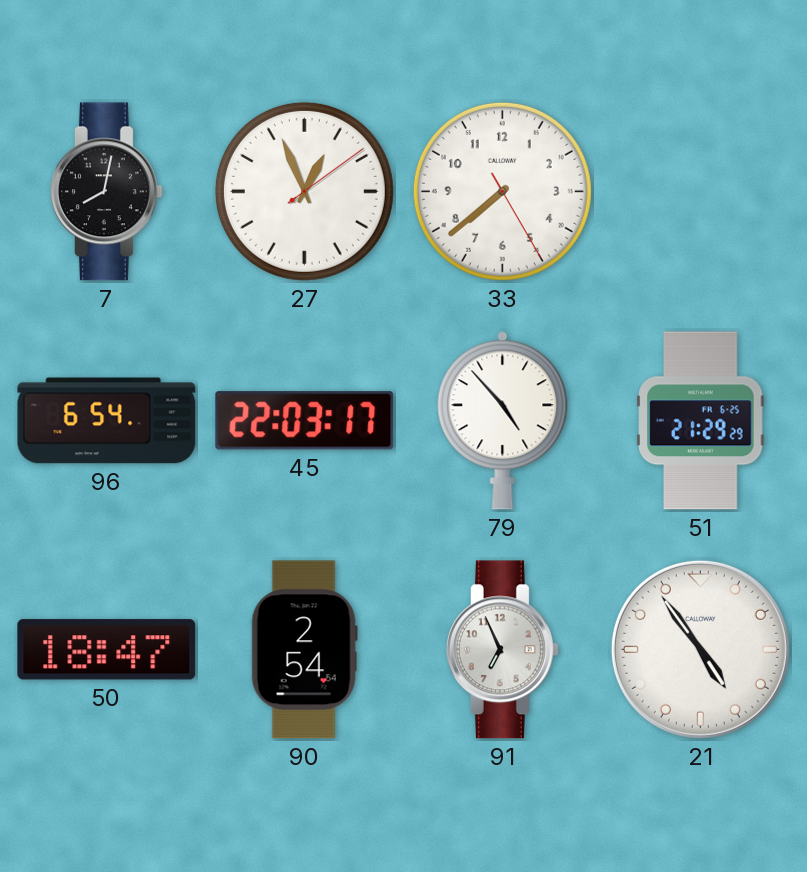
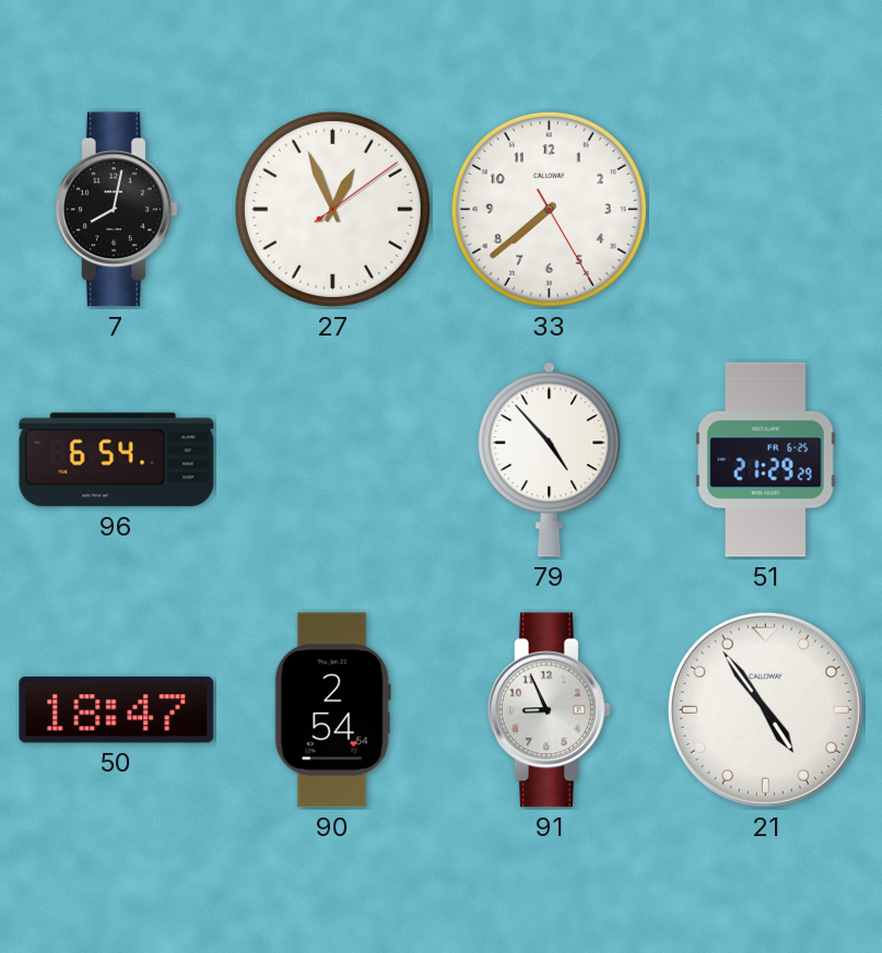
45: 22:03 -> none
91: 6:56 -> 8:56
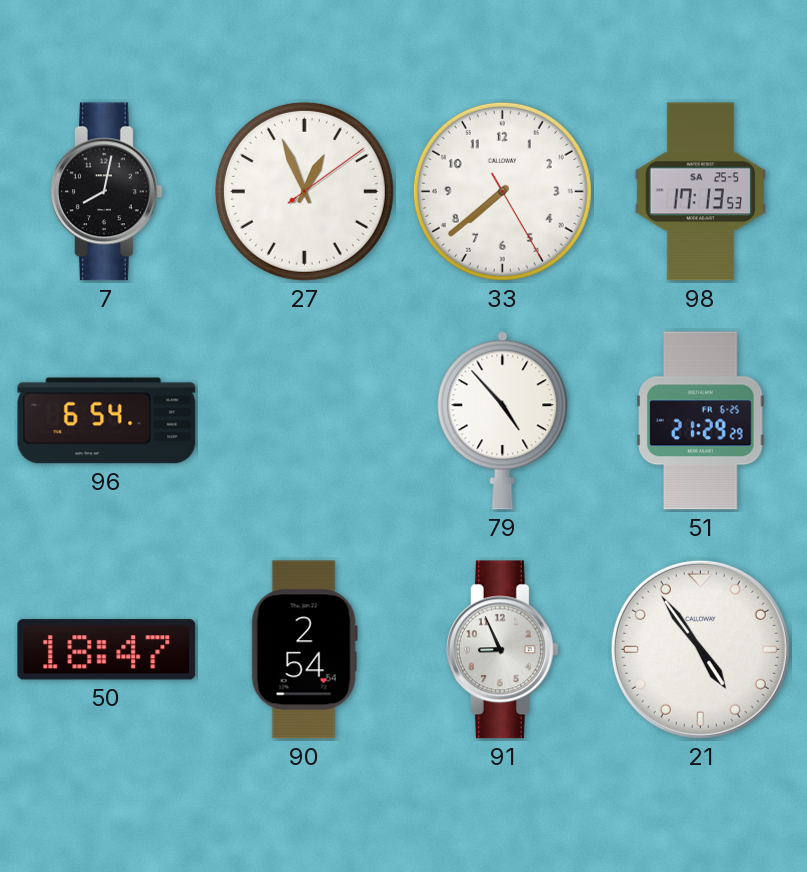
98: none -> 17:13
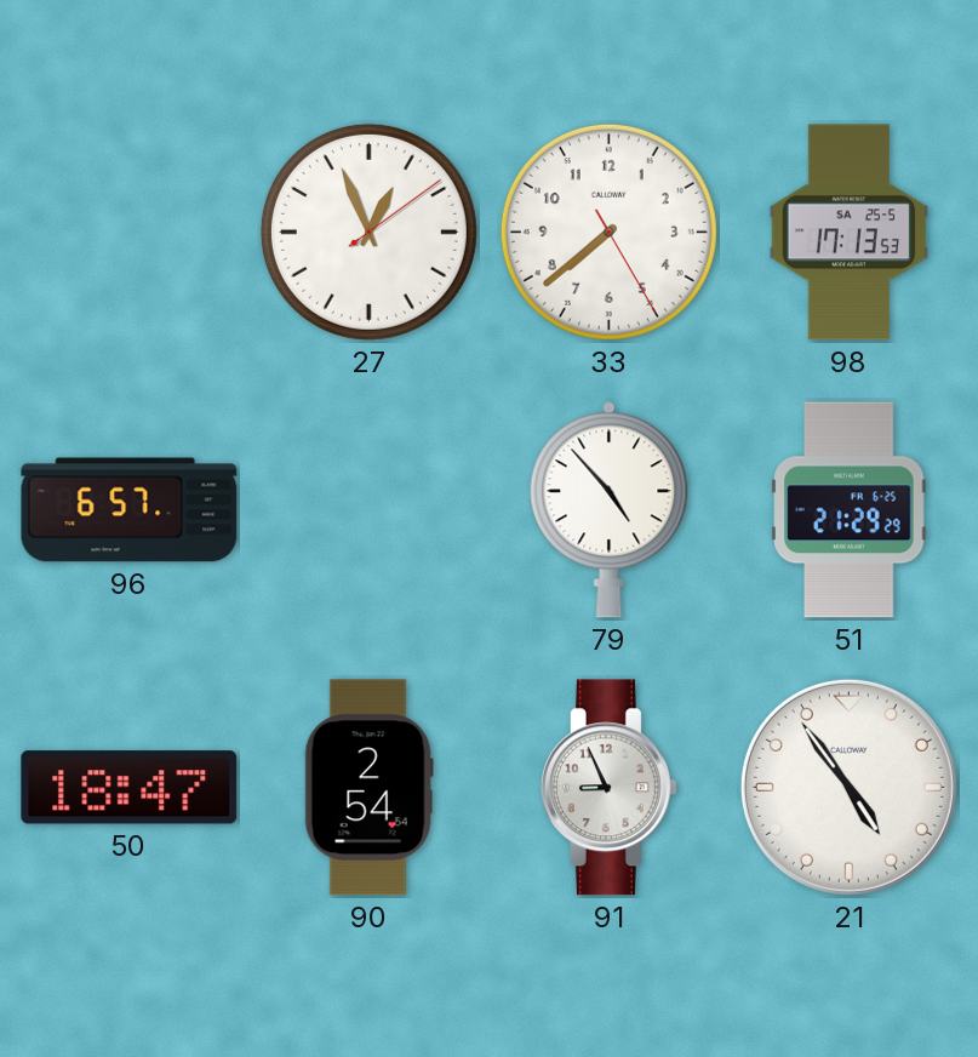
7: 8:02 -> none
96: 6:54 -> 6:57
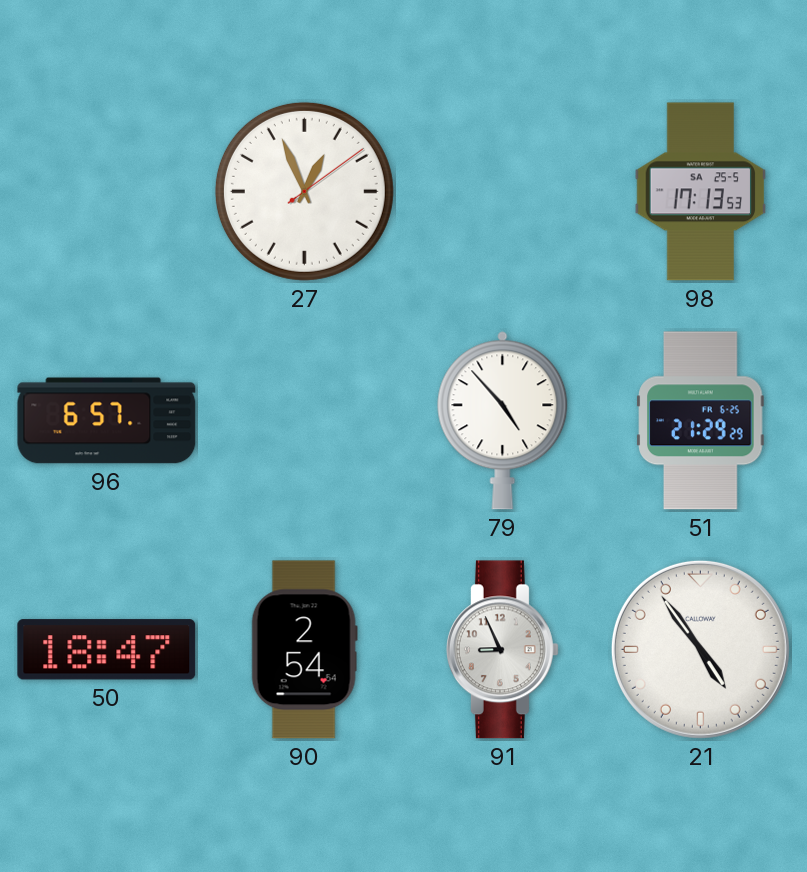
33: 7:38 -> none
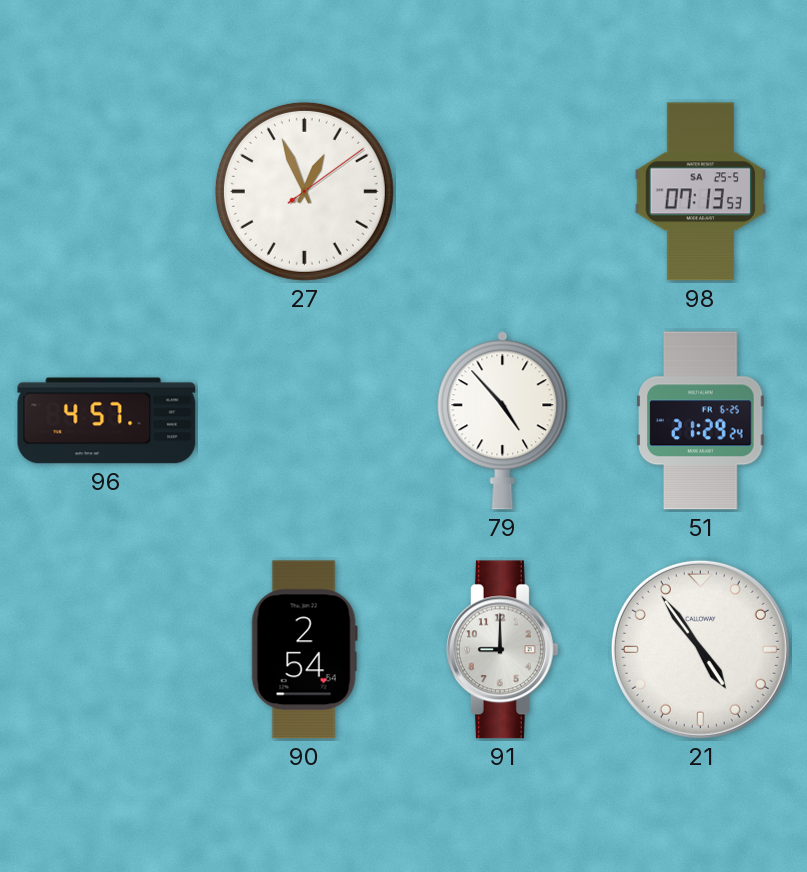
98: 17:13 -> 07:13
96: 6:57 -> 4:57
51: 21:29:29 -> 21:29:24
50: 18:47 -> none
91: 8:56 -> 9:00
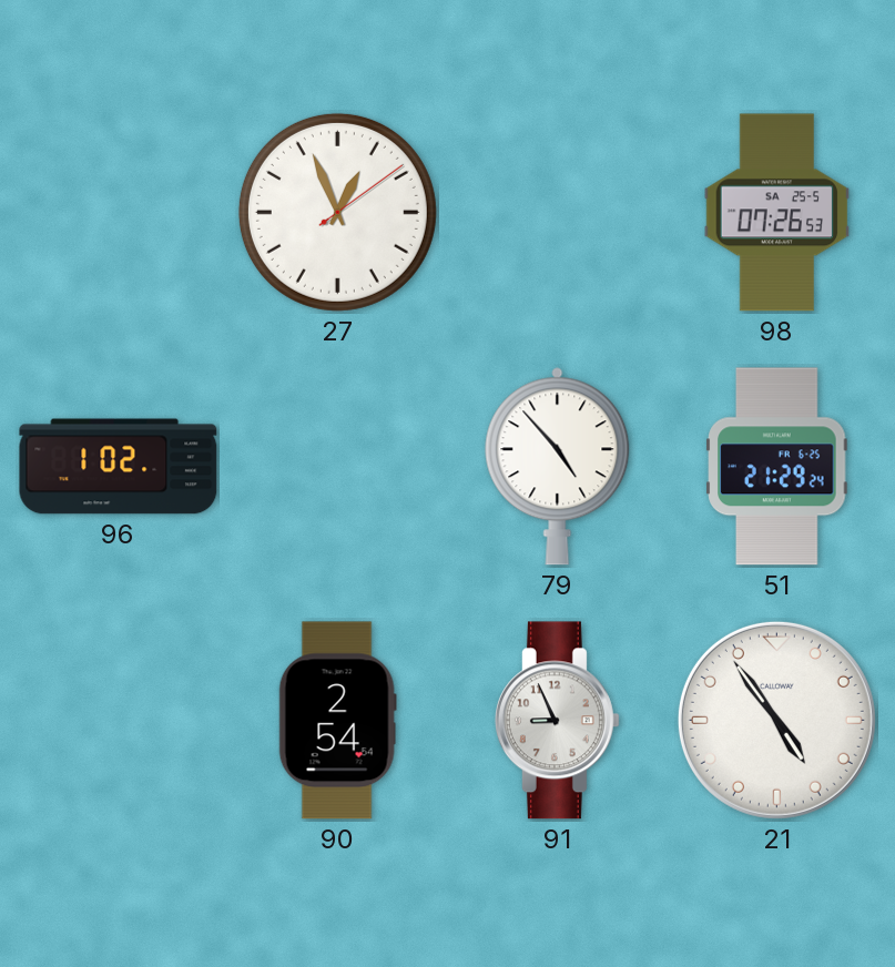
98: 07:13 -> 07:26
96: 4:57 -> 1:02
91: 9:00 -> 8:56
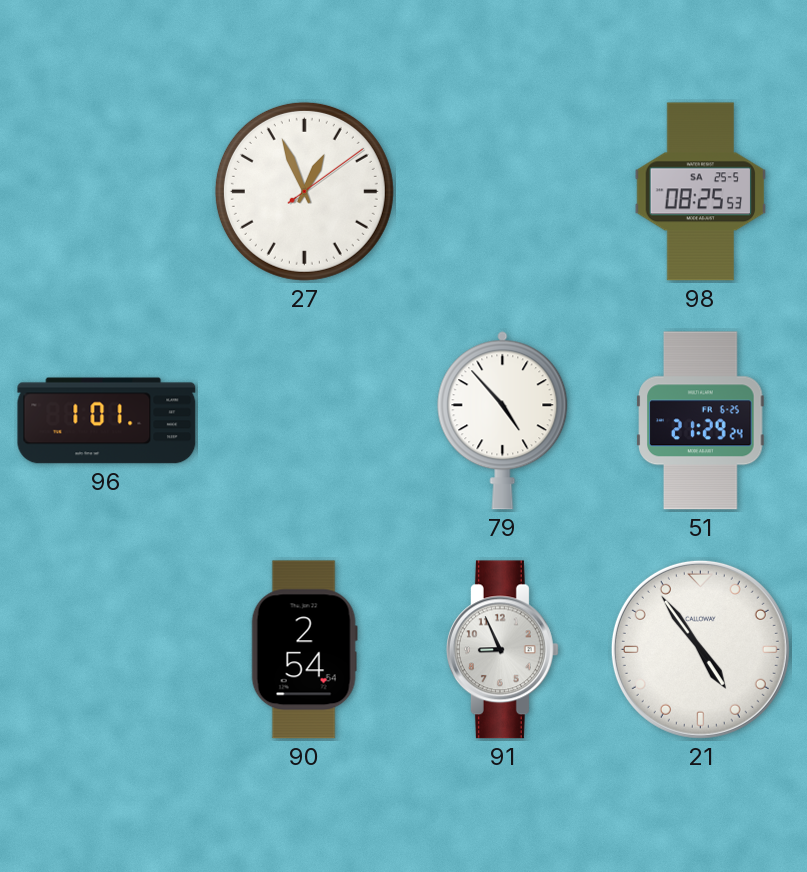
98: 07:26 -> 08:25
96: 1:02 -> 1:01
